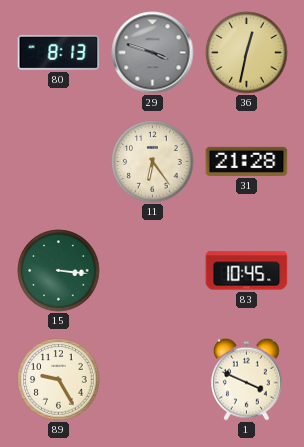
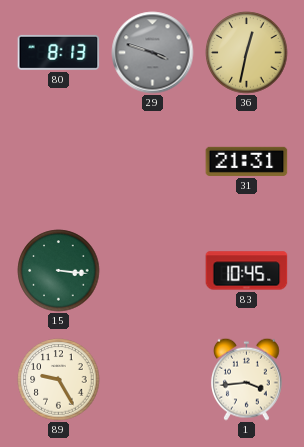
11: 6:24 -> none
31: 21:28 -> 21:31
1: 3:49 -> 3:44
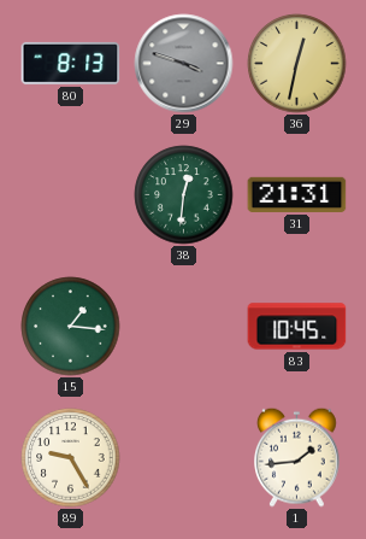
38: none -> 12:31
15: 3:16 -> 1:16
1: 3:44 -> 1:44
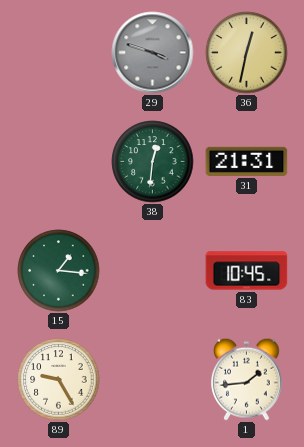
80: 8:13 -> none
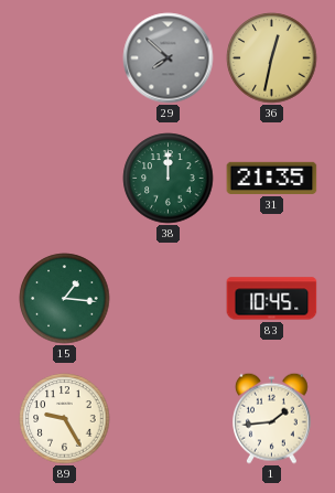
29: 3:48 -> 7:52
38: 12:31 -> 12:00
31: 21:31 -> 21:35
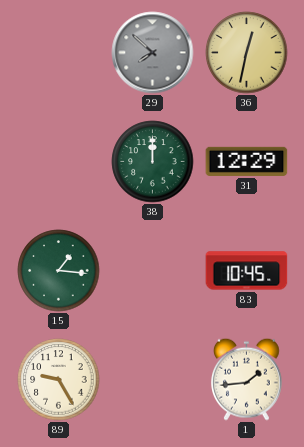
31: 21:35 -> 12:29
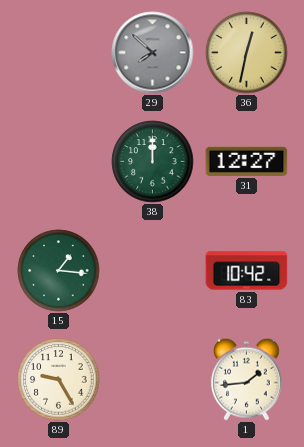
31: 12:29 -> 12:27
83: 10:45 -> 10:42
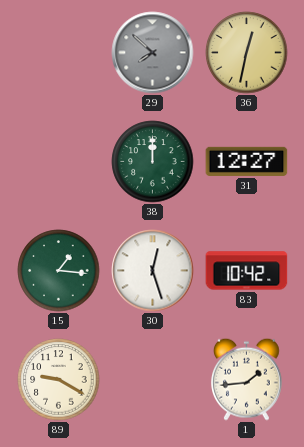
30: none -> 12:27
89: 9:25 -> 9:20
